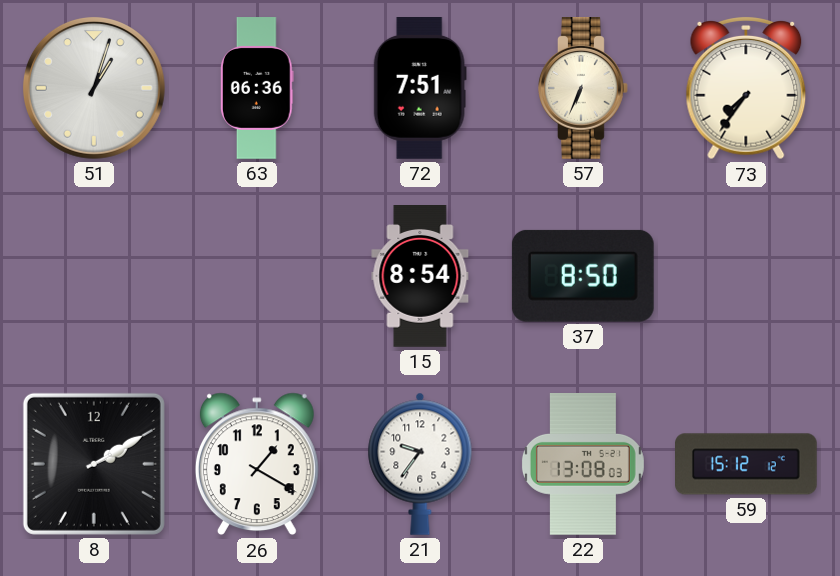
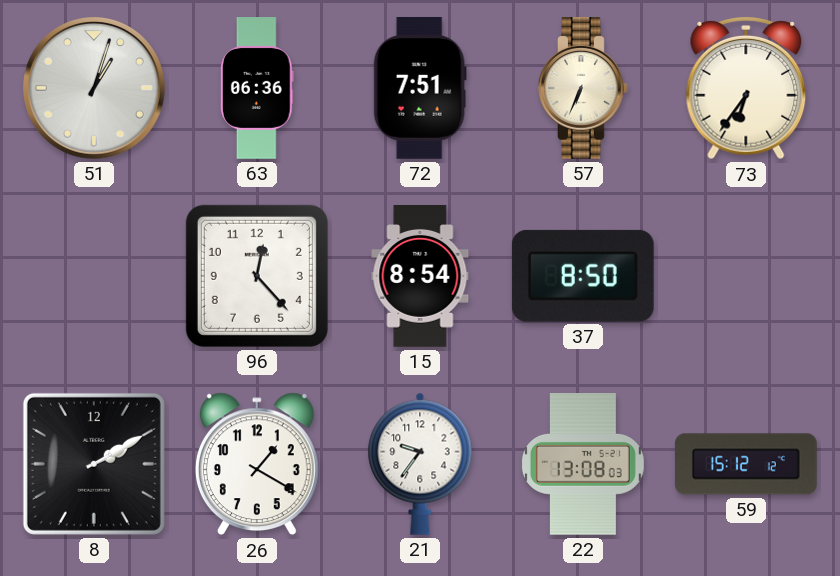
73: 7:36 -> 6:36
96: none -> 12:23
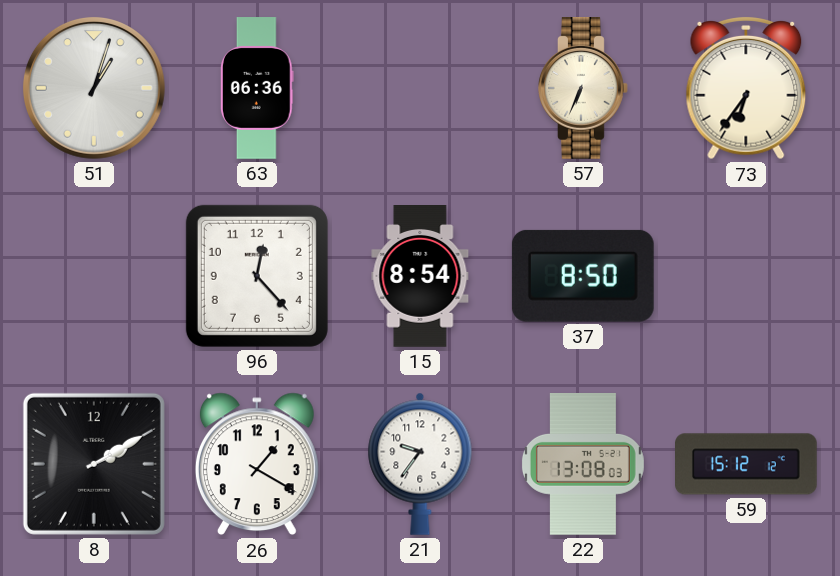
72: 7:51 -> none
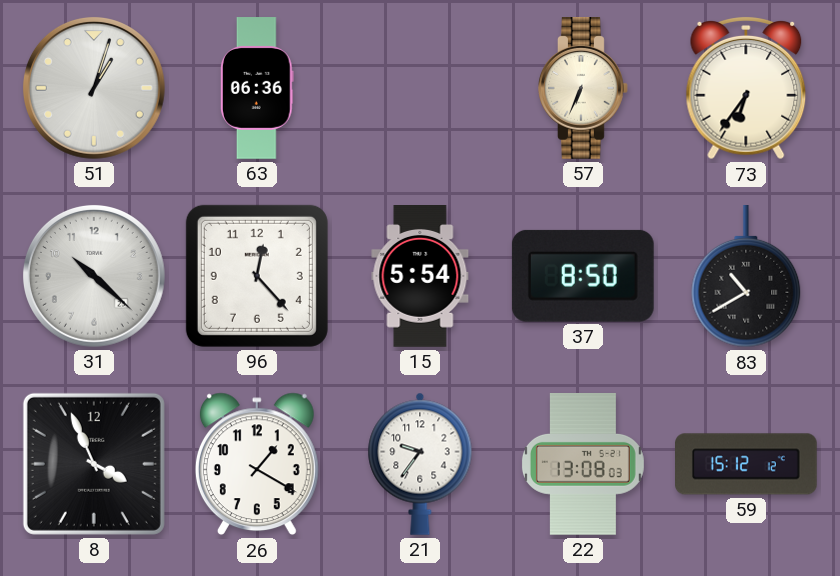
31: none -> 10:22
15: 8:54 -> 5:54
83: none -> 10:40
8: 2:10 -> 3:56
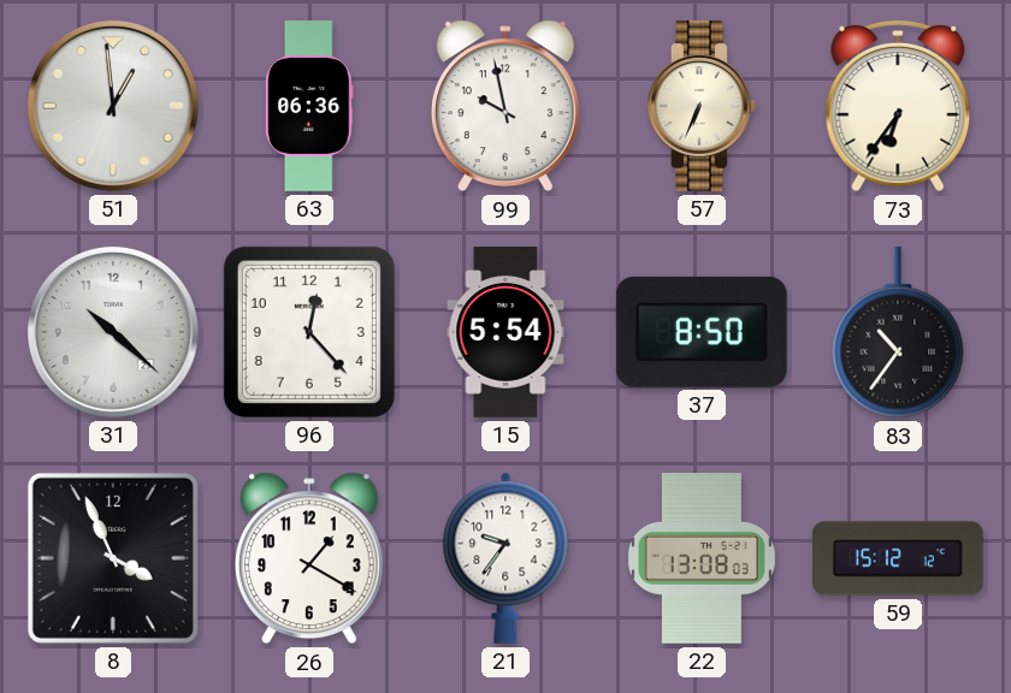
51: 1:03 -> 12:59
99: none -> 9:58
83: 10:40 -> 10:36
